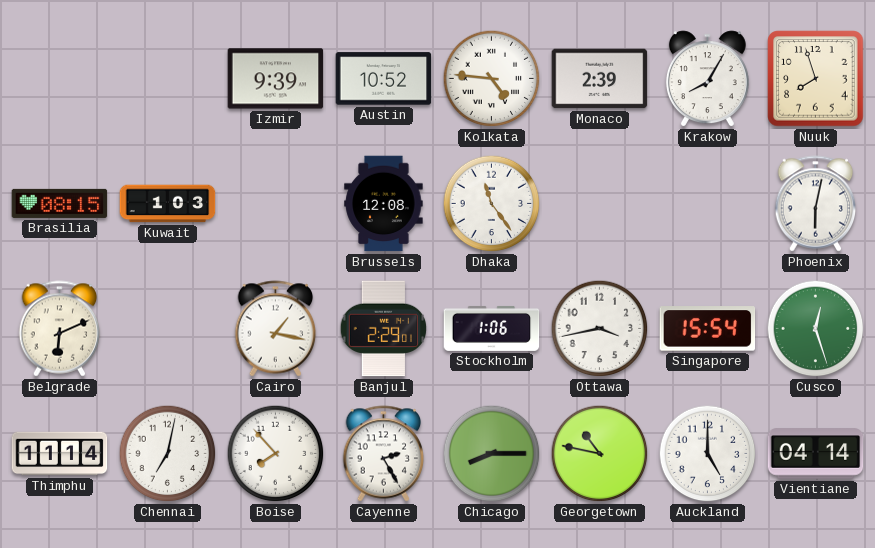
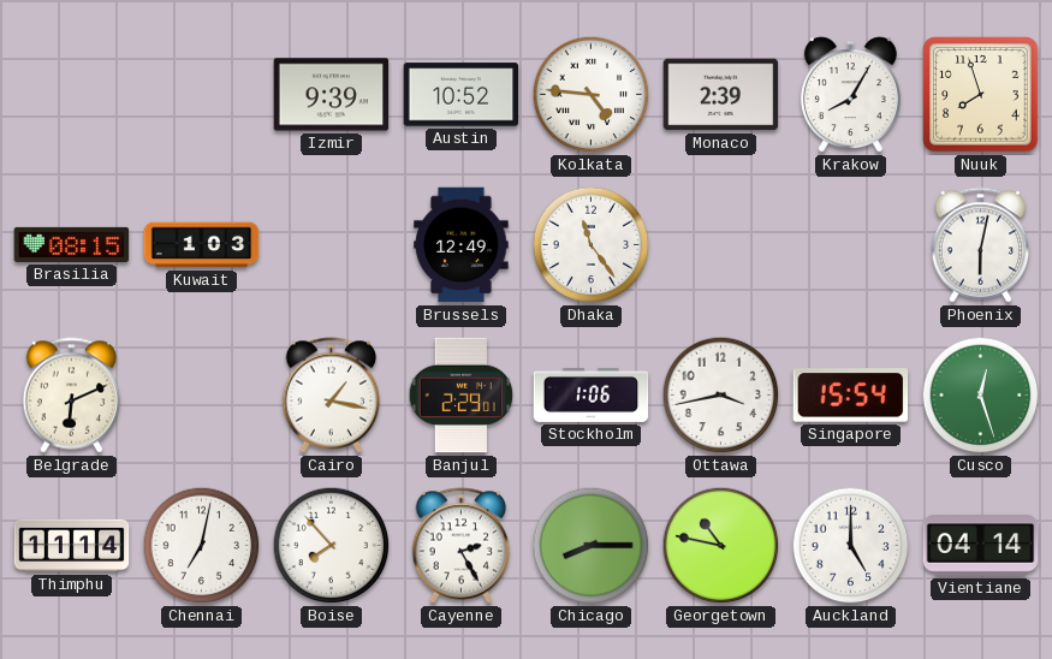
Brussels: 12:08 -> 12:49
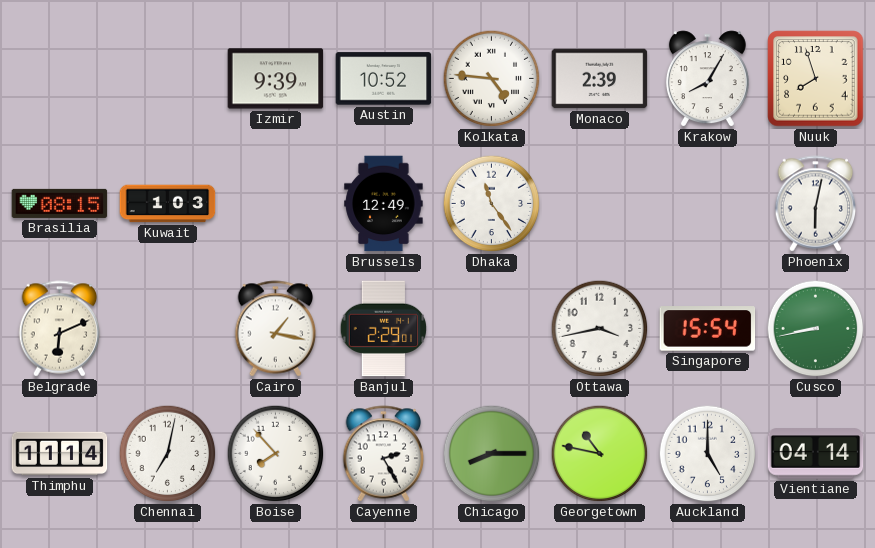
Stockholm: 1:06 -> none
Cusco: 12:27 -> 8:43
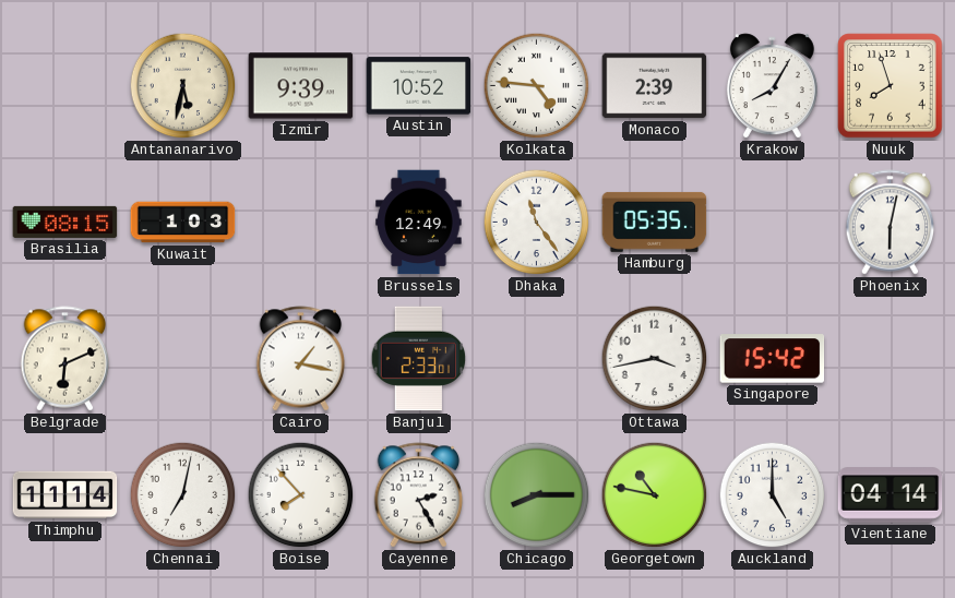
Antananarivo: none -> 5:32
Hamburg: none -> 05:35
Banjul: 2:29 -> 2:33
Singapore: 15:54 -> 15:42
Cusco: 8:43 -> none
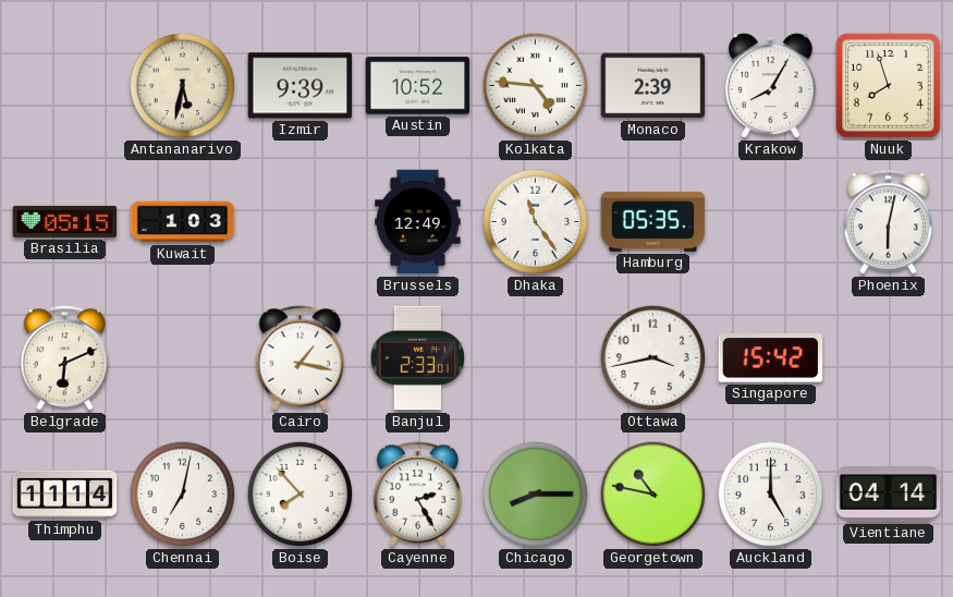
Brasilia: 08:15 -> 05:15
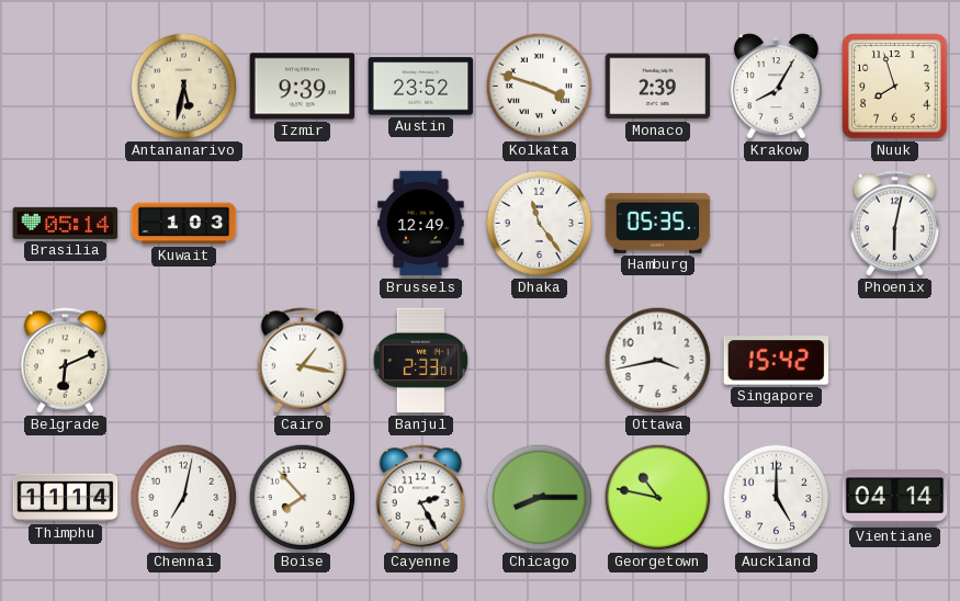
Austin: 10:52 -> 23:52
Kolkata: 4:46 -> 3:48
Brasilia: 05:15 -> 05:14
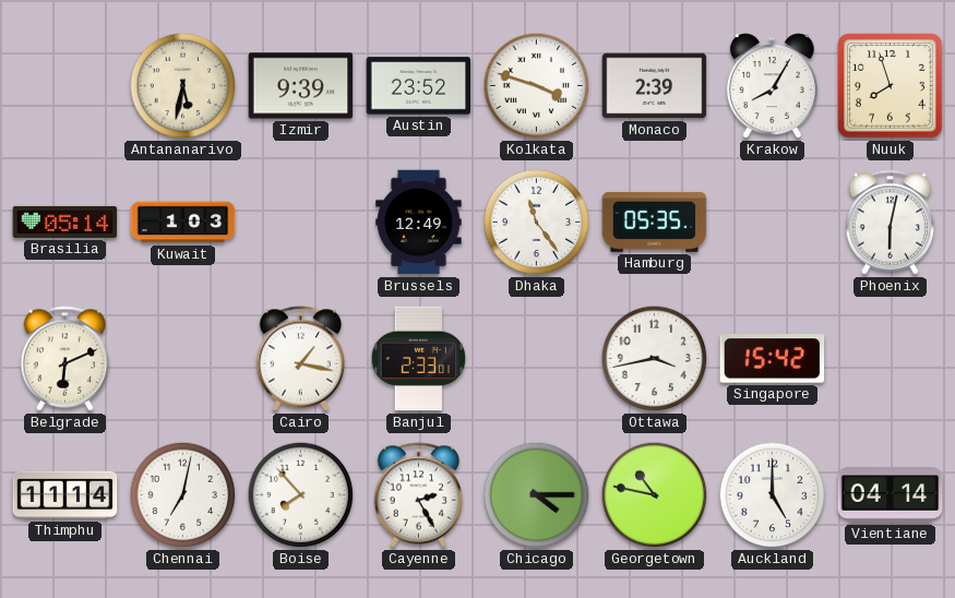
Chicago: 8:15 -> 4:15
